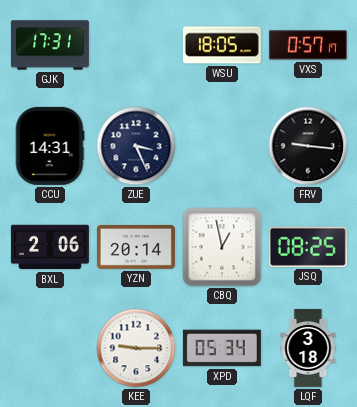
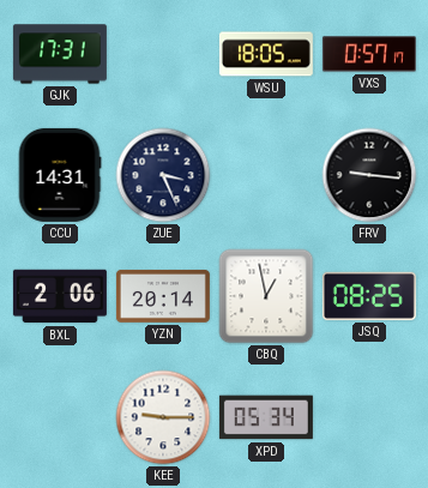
LQF: 3:18 -> none
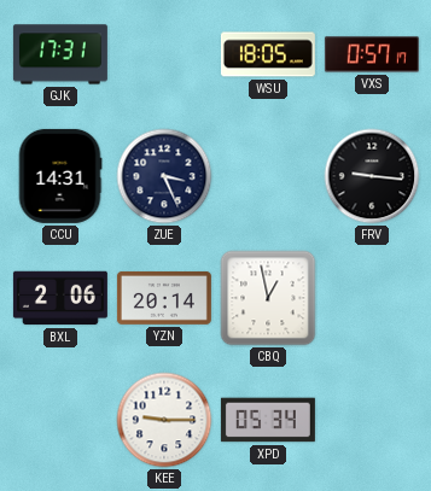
JSQ: 08:25 -> none
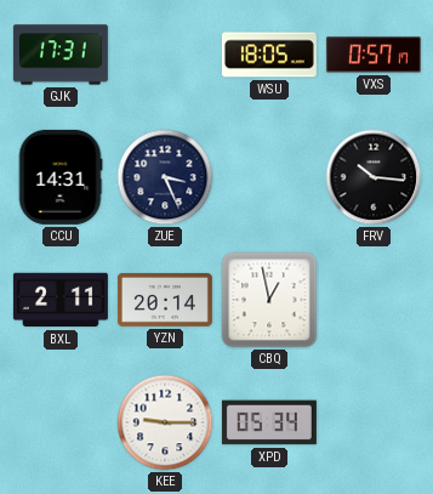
FRV: 9:16 -> 10:16
BXL: 2:06 -> 2:11
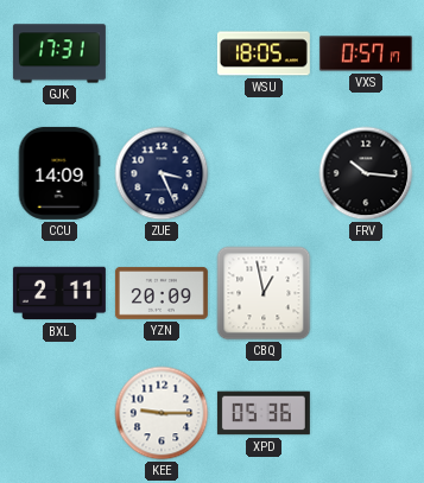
CCU: 14:31 -> 14:09
YZN: 20:14 -> 20:09
XPD: 05:34 -> 05:36
